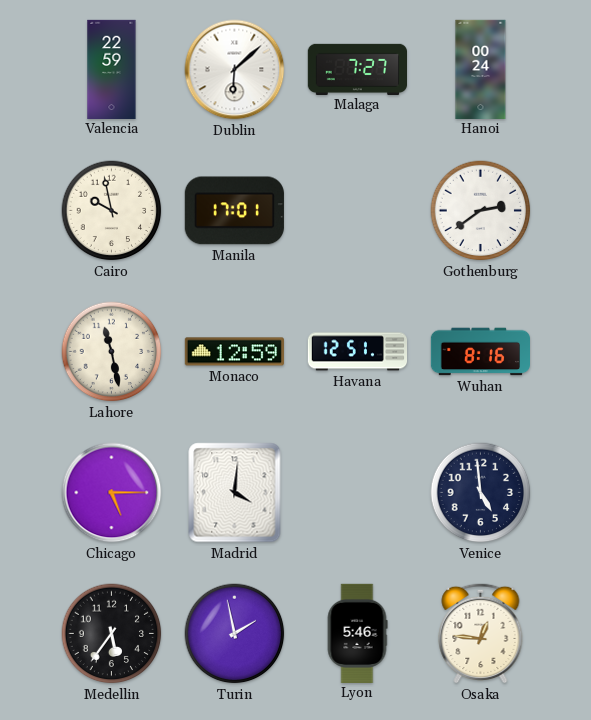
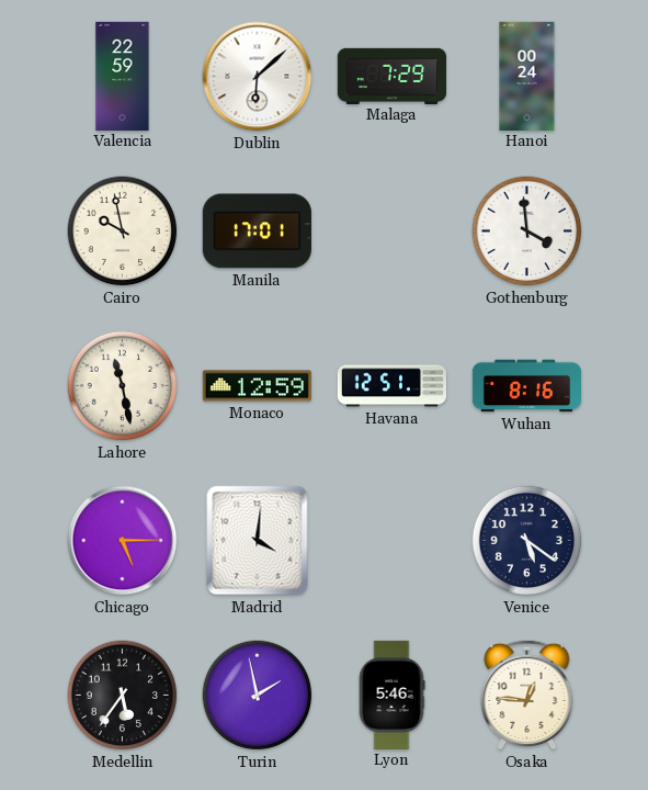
Malaga: 7:27 -> 7:29
Gothenburg: 2:39 -> 3:59
Venice: 4:59 -> 5:21
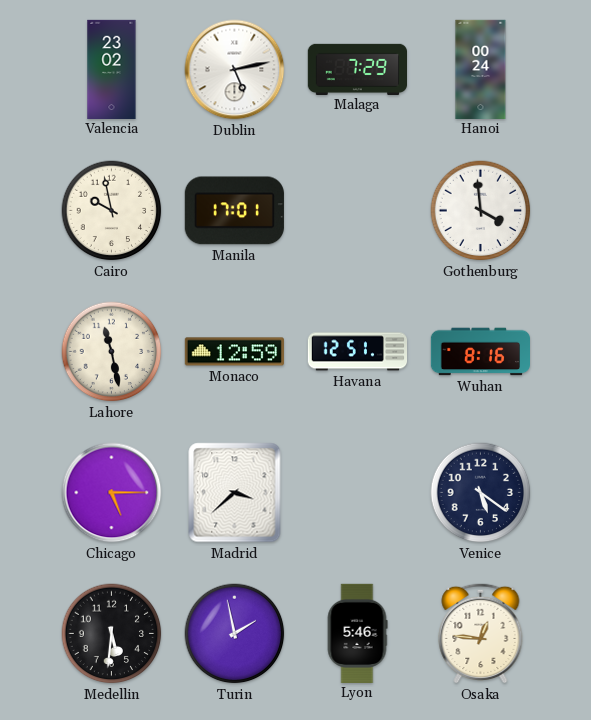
Valencia: 22:59 -> 23:02
Dublin: 6:08 -> 5:13
Madrid: 4:01 -> 3:38
Medellin: 5:36 -> 5:31
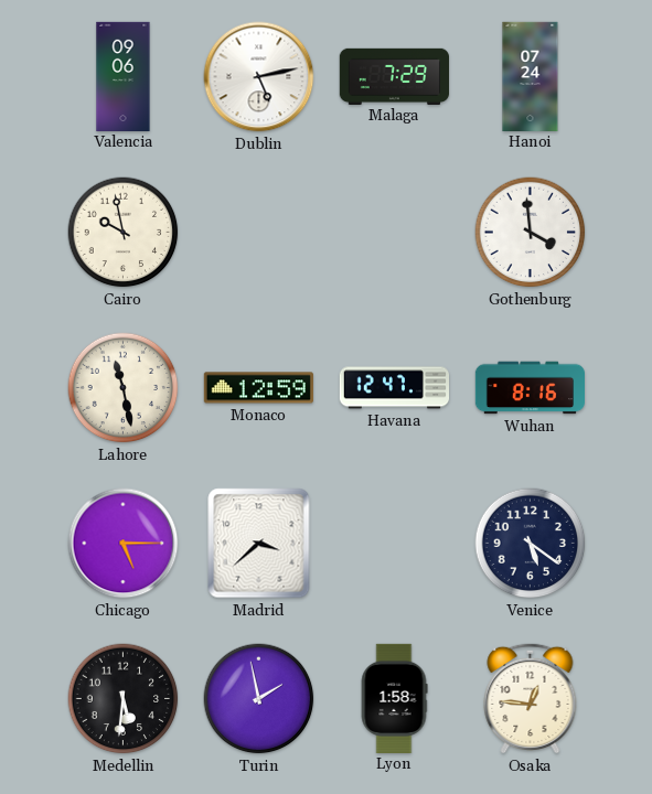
Valencia: 23:02 -> 09:06
Hanoi: 00:24 -> 07:24
Manila: 17:01 -> none
Havana: 12:51 -> 12:47
Lyon: 5:46 -> 1:58
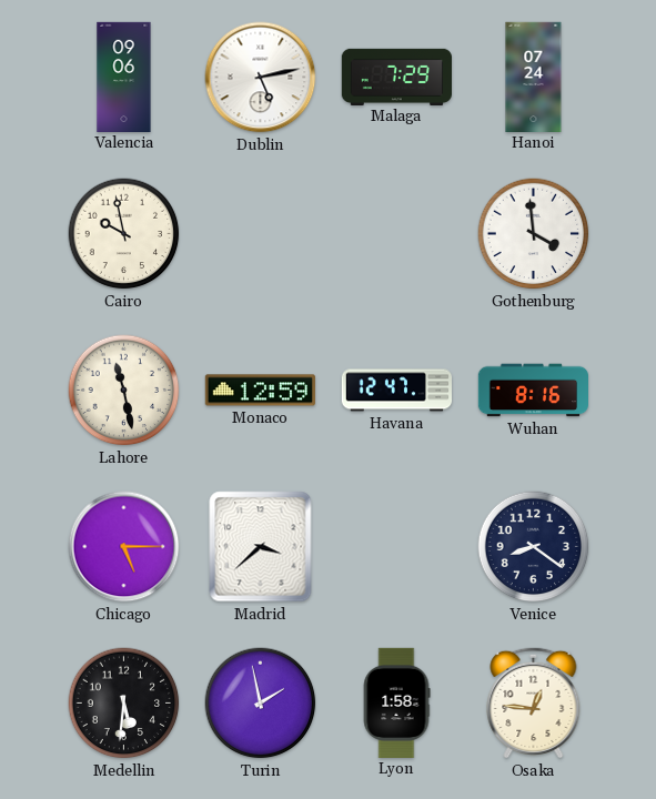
Venice: 5:21 -> 8:21
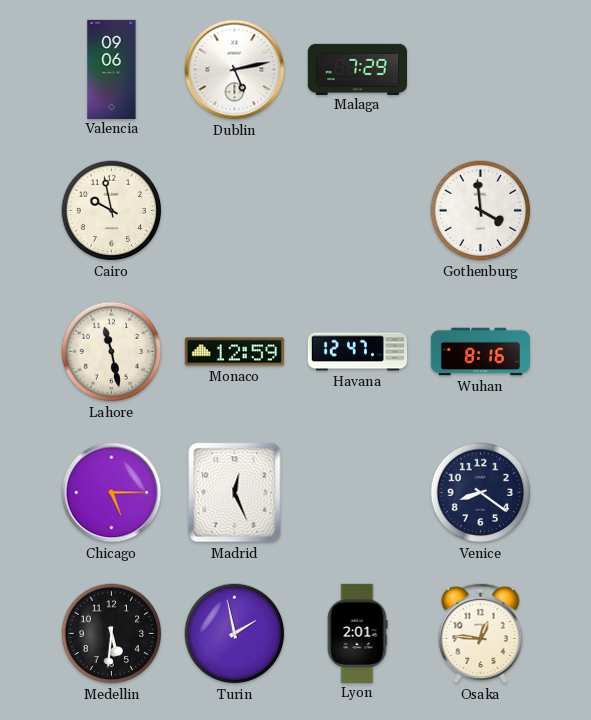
Hanoi: 07:24 -> none
Madrid: 3:38 -> 12:26
Lyon: 1:58 -> 2:01
